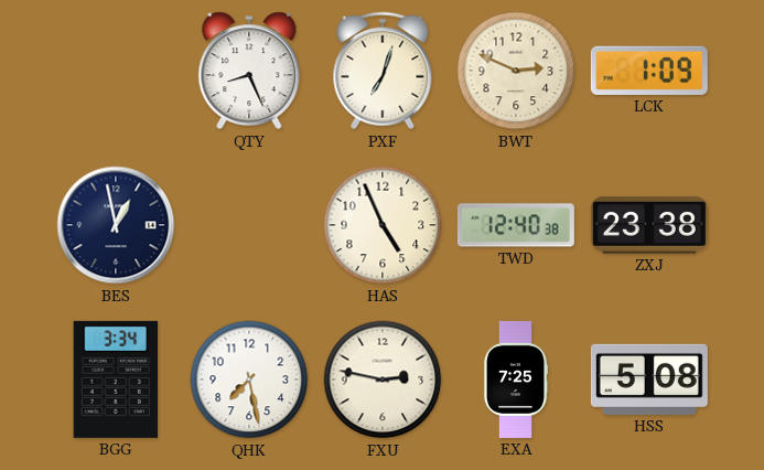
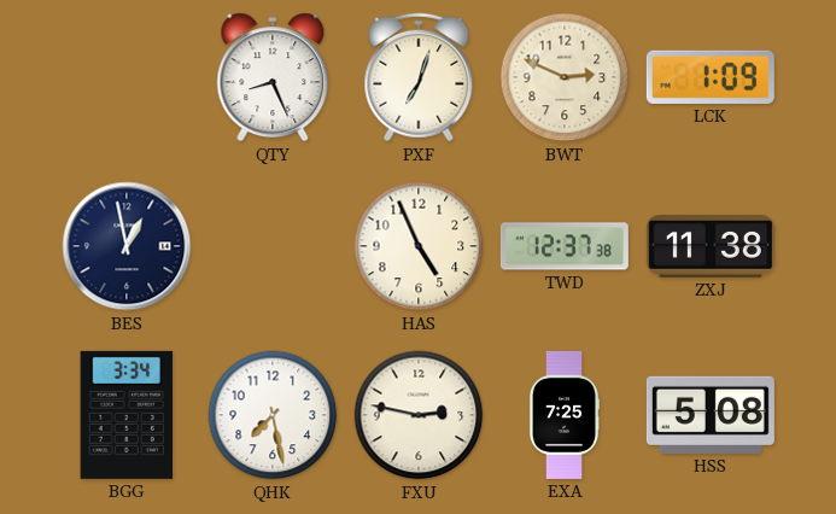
TWD: 12:40 -> 12:37
ZXJ: 23:38 -> 11:38
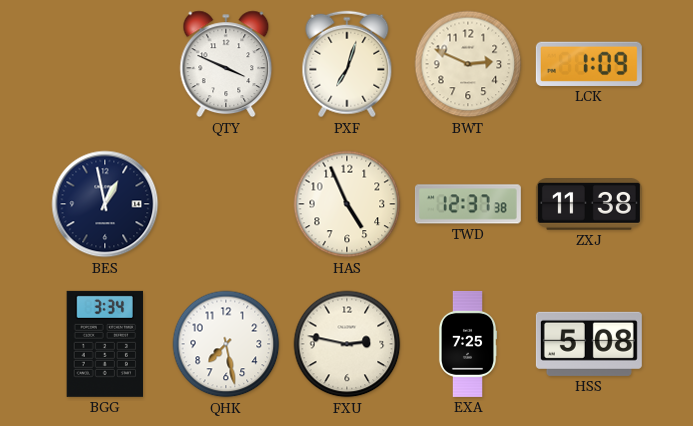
QTY: 8:26 -> 3:49
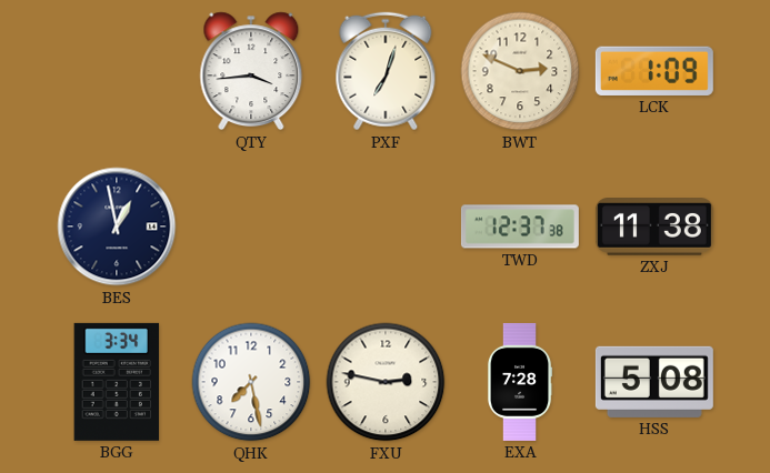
QTY: 3:49 -> 3:44
HAS: 4:56 -> none
EXA: 7:25 -> 7:28
